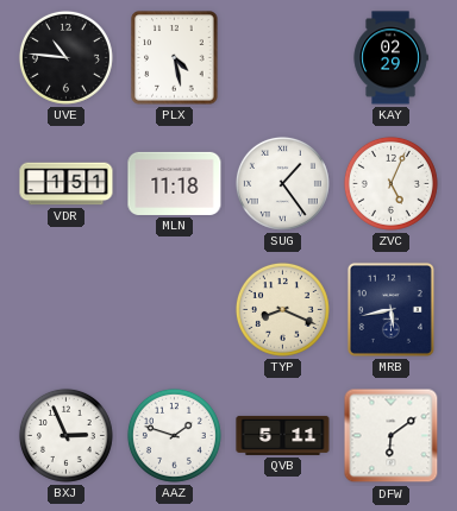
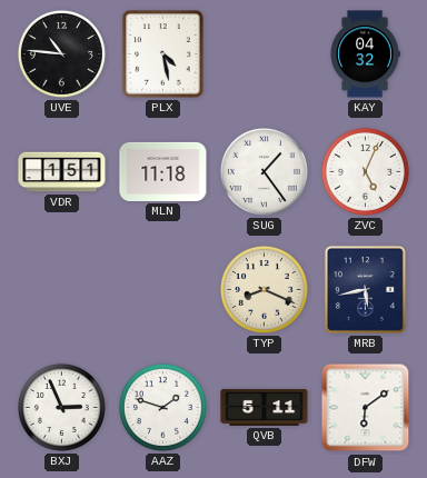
KAY: 02:29 -> 04:32
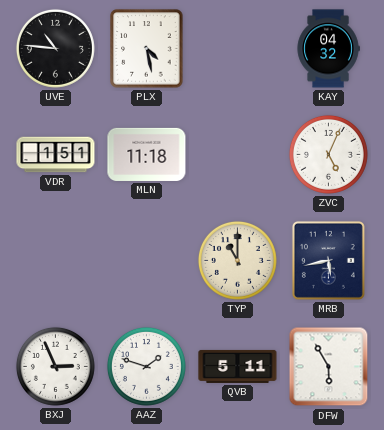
SUG: 1:24 -> none
TYP: 8:19 -> 11:00
DFW: 6:09 -> 5:55
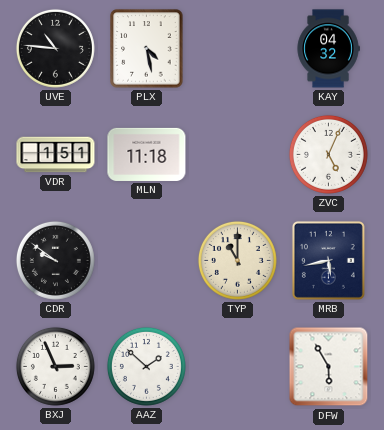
CDR: none -> 9:51
AAZ: 1:48 -> 1:52
QVB: 5:11 -> none
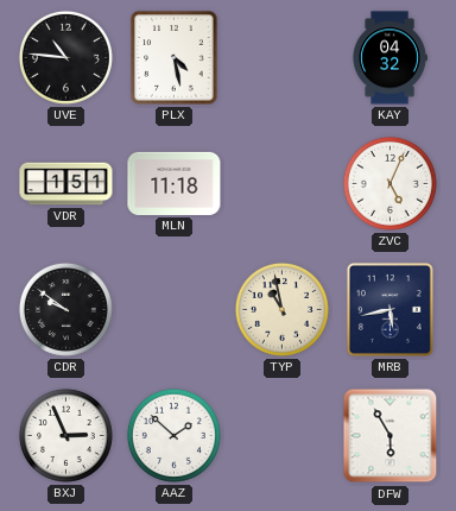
TYP: 11:00 -> 10:58
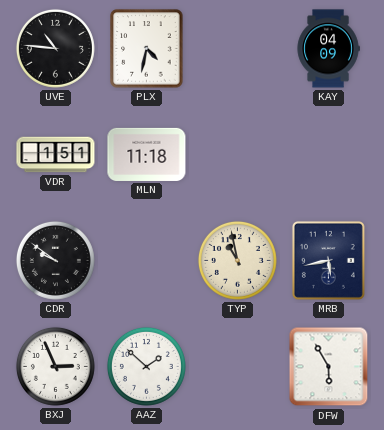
PLX: 4:28 -> 4:32
KAY: 04:32 -> 04:09
ZVC: 5:04 -> none
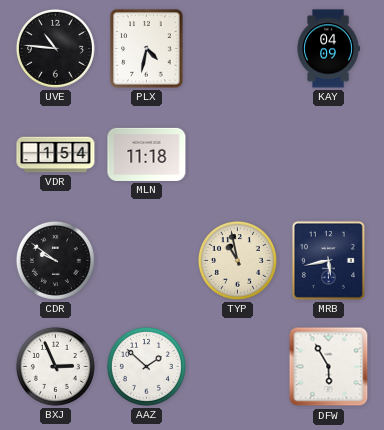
VDR: 1:51 -> 1:54
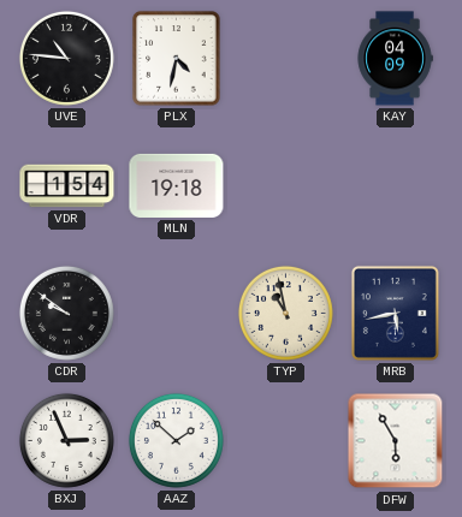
MLN: 11:18 -> 19:18
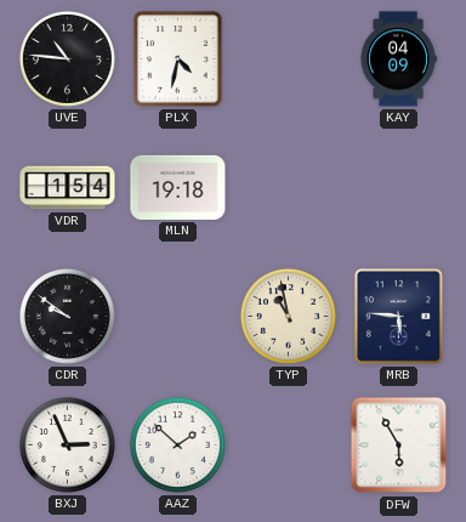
MRB: 5:43 -> 5:46
